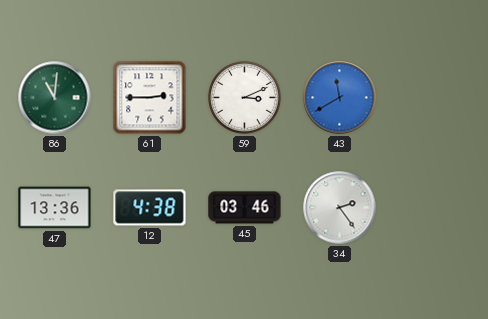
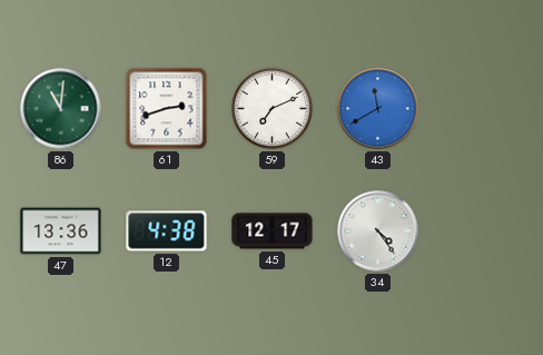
61: 2:45 -> 2:42
59: 3:11 -> 7:11
45: 03:46 -> 12:17
34: 2:24 -> 4:24
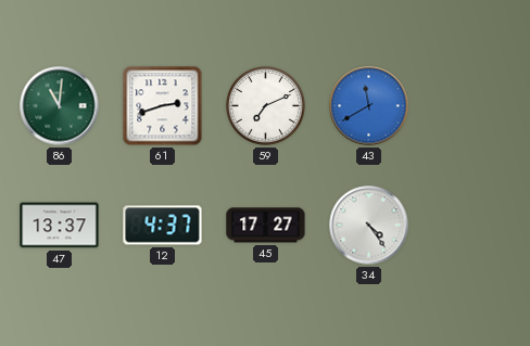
47: 13:36 -> 13:37
12: 4:38 -> 4:37
45: 12:17 -> 17:27
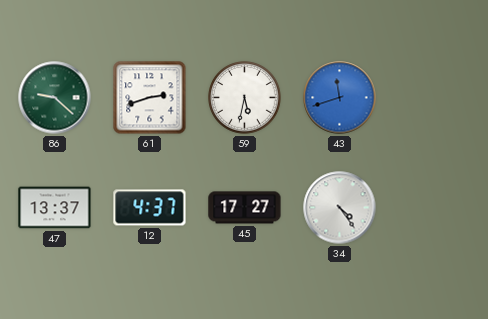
86: 11:01 -> 9:22
59: 7:11 -> 5:32
43: 11:40 -> 11:42
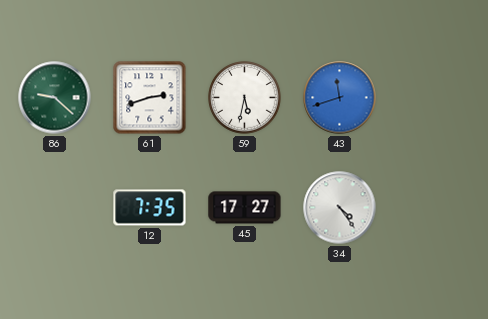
47: 13:37 -> none
12: 4:37 -> 7:35
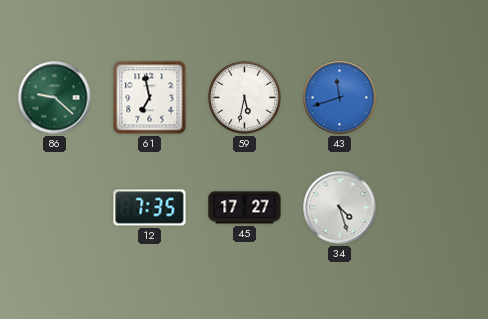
61: 2:42 -> 6:58
34: 4:24 -> 4:27
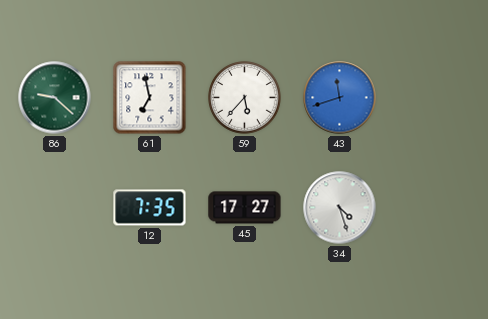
59: 5:32 -> 5:37
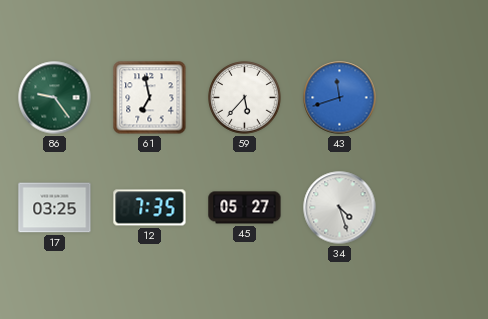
86: 9:22 -> 9:24
17: none -> 03:25
45: 17:27 -> 05:27
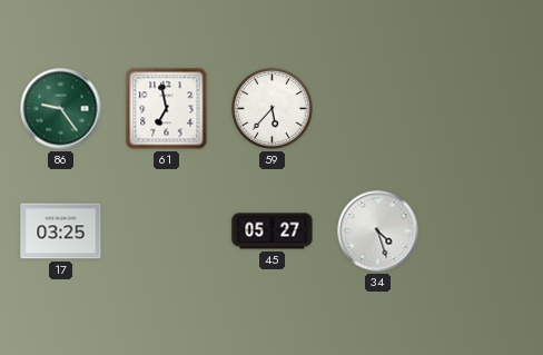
43: 11:42 -> none
12: 7:35 -> none
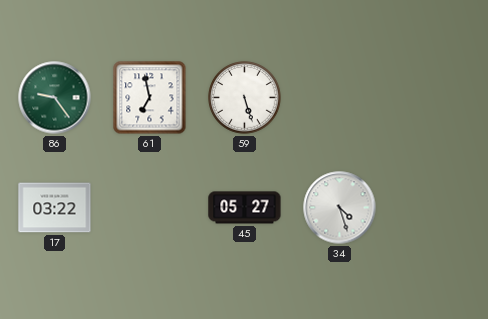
59: 5:37 -> 5:27
17: 03:25 -> 03:22
